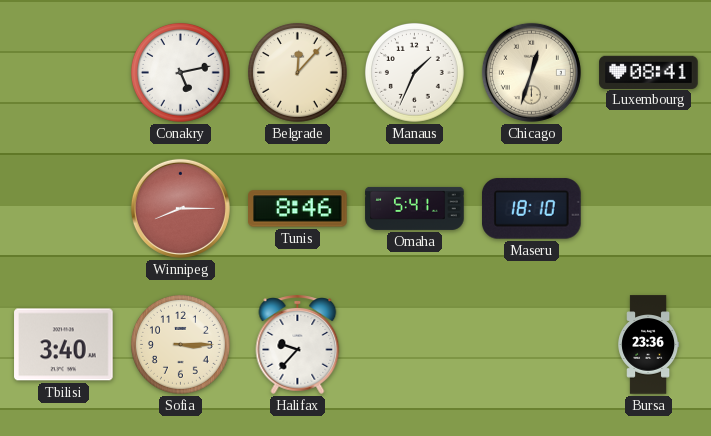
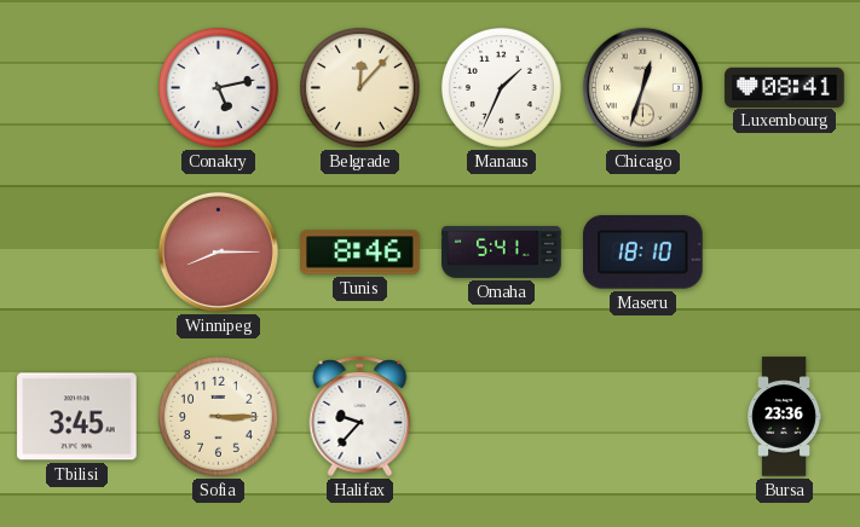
Tbilisi: 3:40 -> 3:45
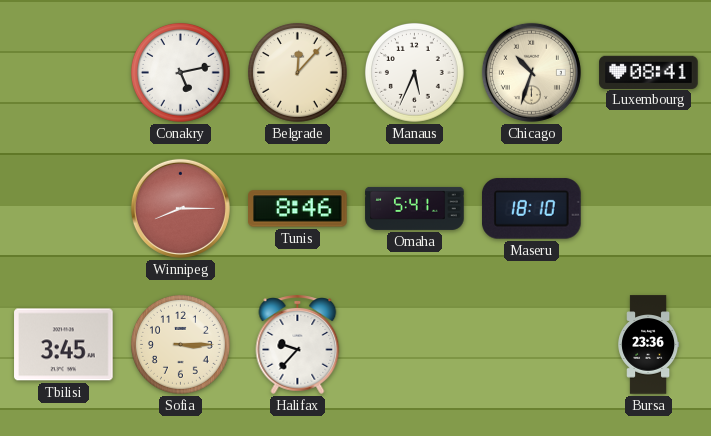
Manaus: 1:34 -> 5:34
Chicago: 12:33 -> 10:33
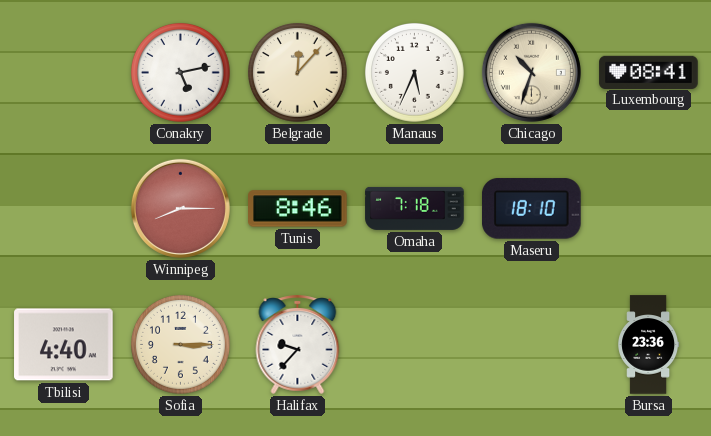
Omaha: 5:41 -> 7:18
Tbilisi: 3:45 -> 4:40
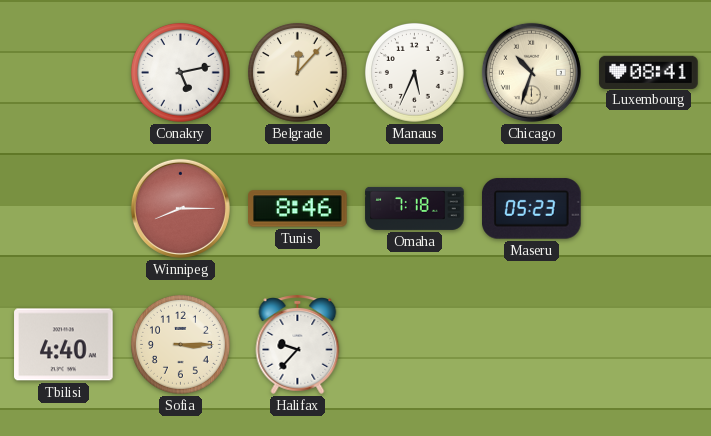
Maseru: 18:10 -> 05:23
Bursa: 23:36 -> none
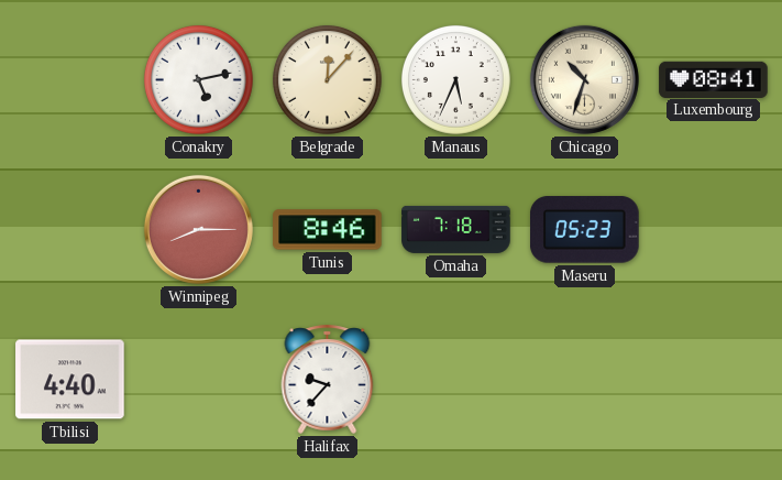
Sofia: 3:15 -> none
